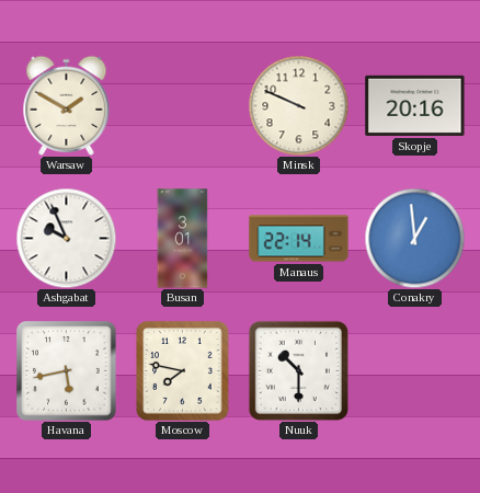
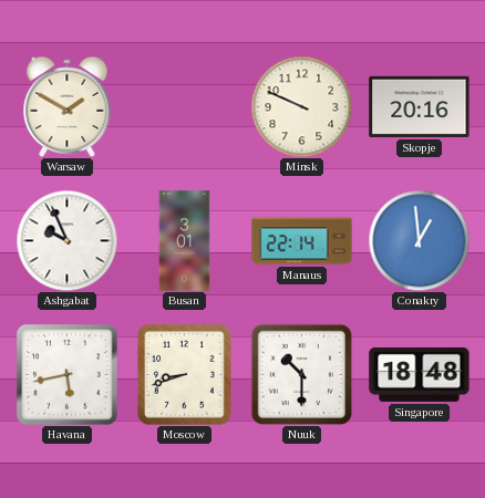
Moscow: 7:47 -> 8:42
Singapore: none -> 18:48
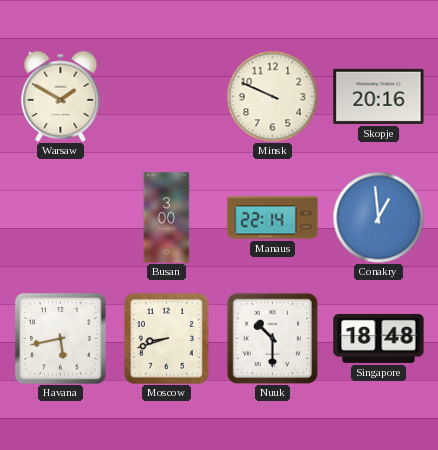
Ashgabat: 9:56 -> none
Busan: 3:01 -> 3:00
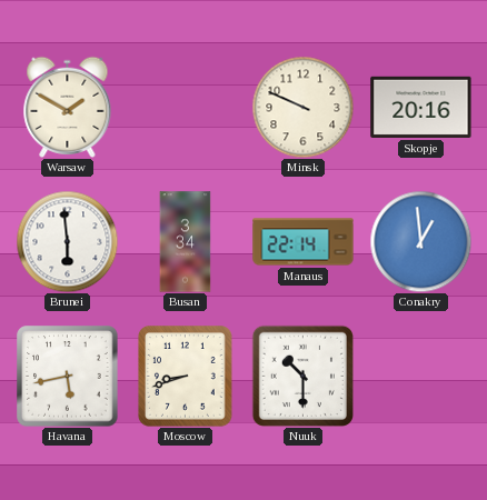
Brunei: none -> 5:59
Busan: 3:00 -> 3:34
Singapore: 18:48 -> none
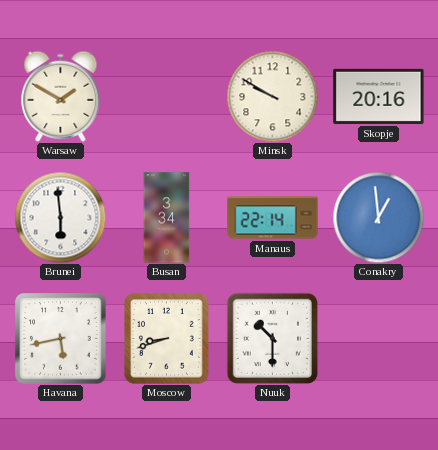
Minsk: 9:49 -> 9:50
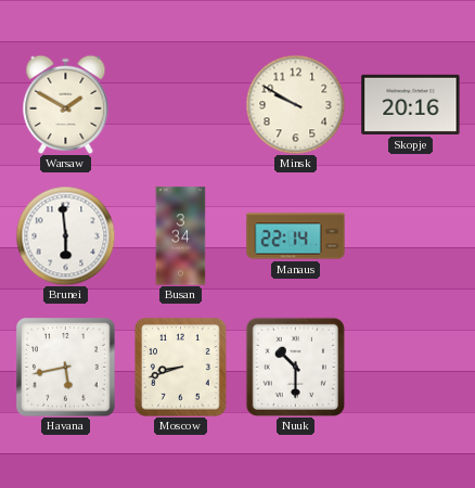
Conakry: 12:59 -> none
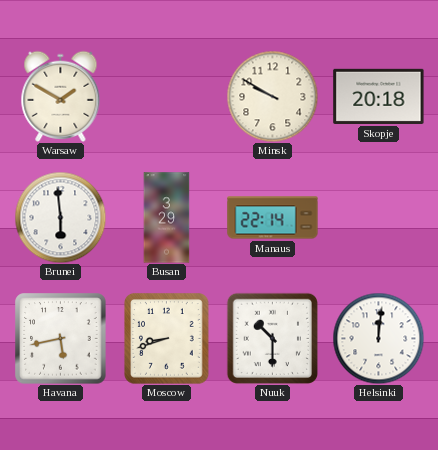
Skopje: 20:16 -> 20:18
Busan: 3:34 -> 3:29
Helsinki: none -> 12:01
